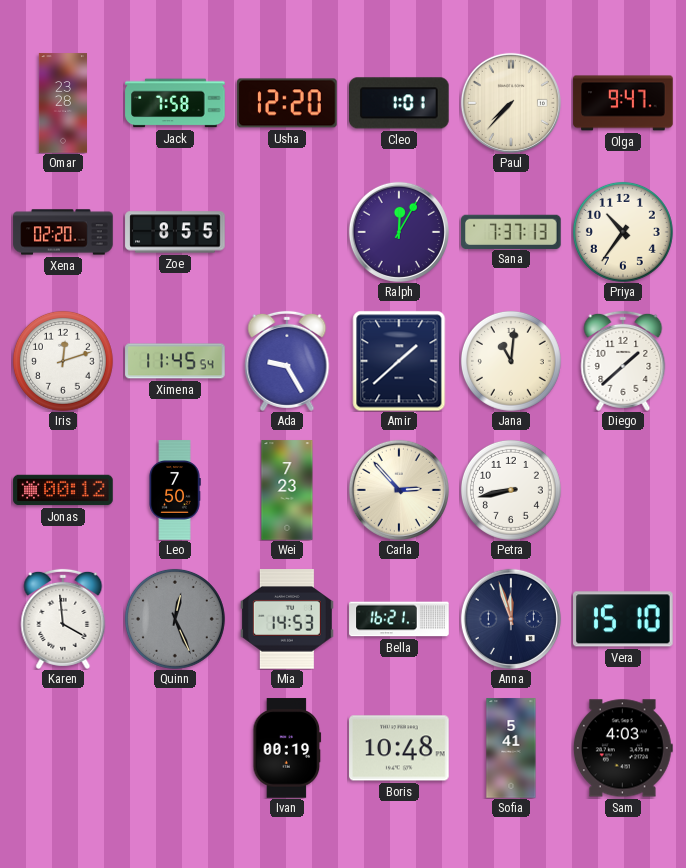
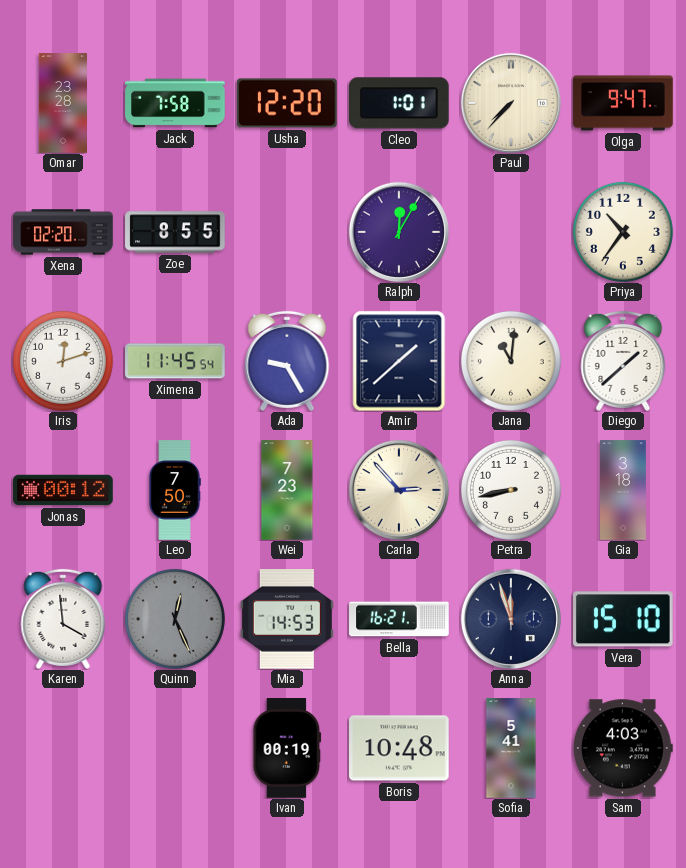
Sana: 7:37 -> none
Gia: none -> 3:18
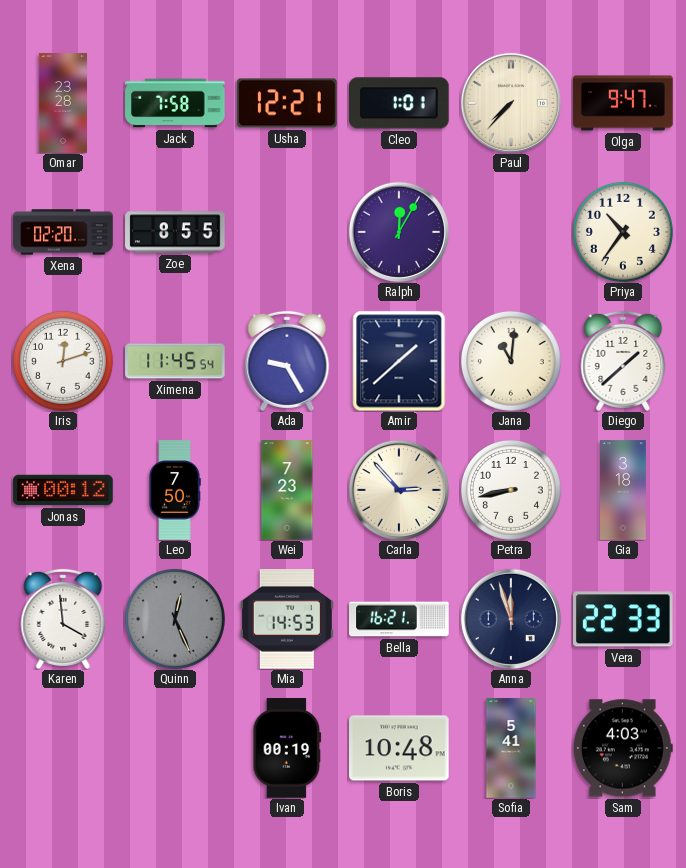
Usha: 12:20 -> 12:21
Vera: 15:10 -> 22:33
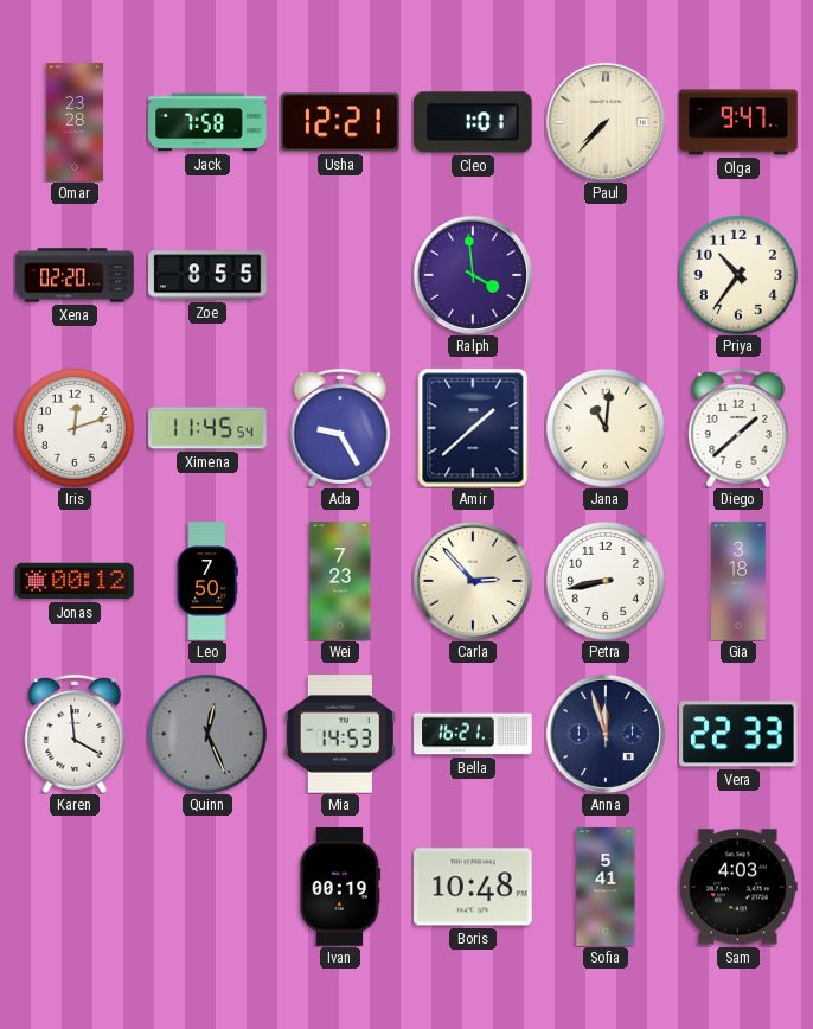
Ralph: 12:05 -> 3:59
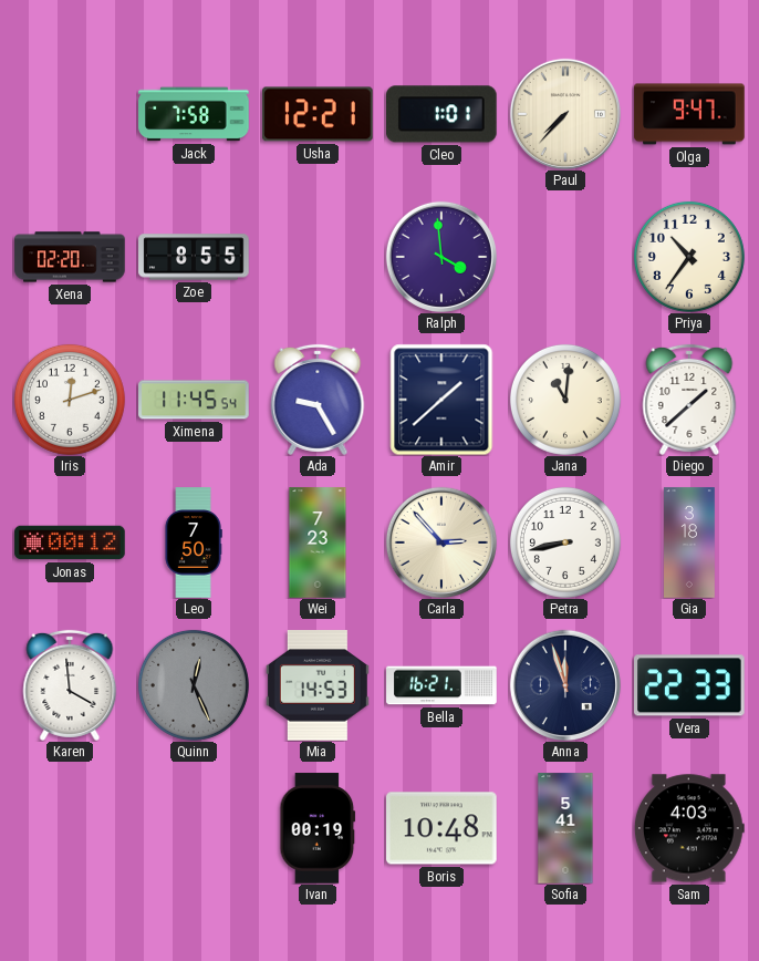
Omar: 23:28 -> none
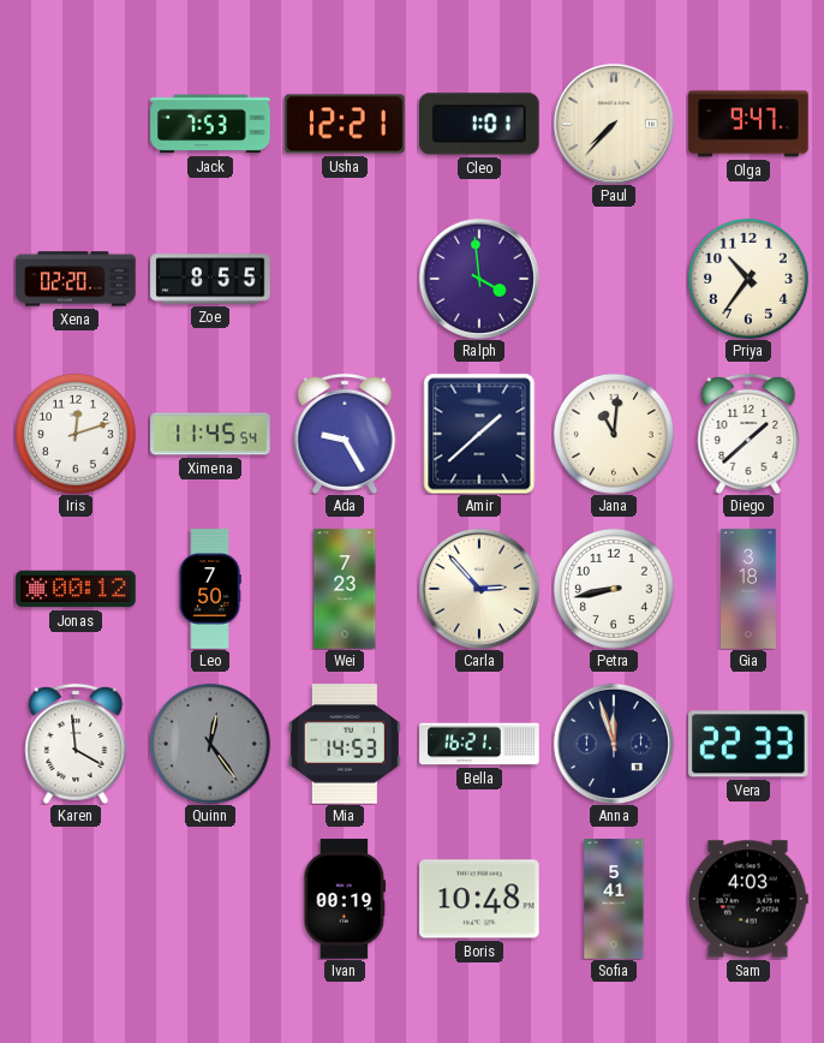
Jack: 7:58 -> 7:53
Quinn: 12:26 -> 12:24
